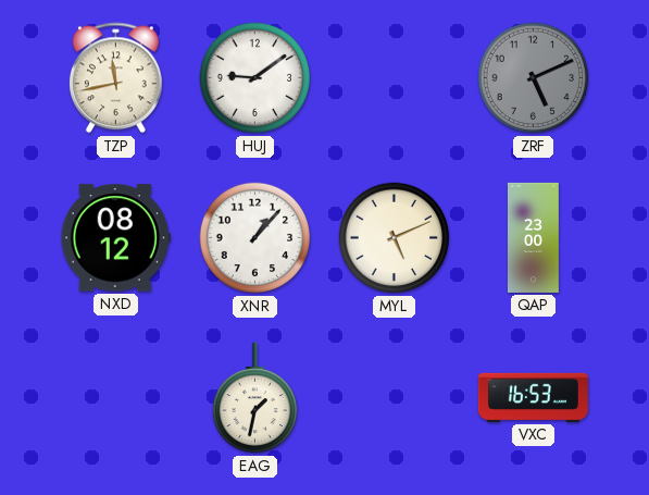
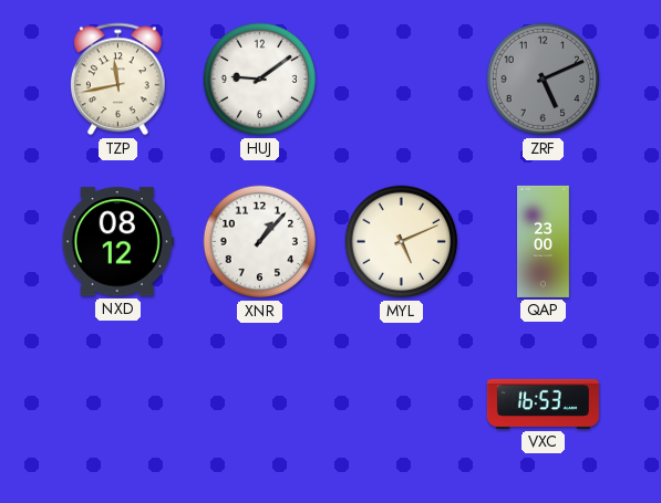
EAG: 1:32 -> none
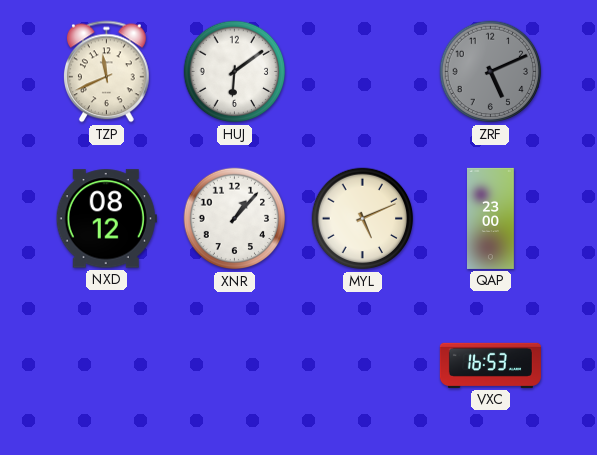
TZP: 11:43 -> 11:41
HUJ: 9:09 -> 6:09
